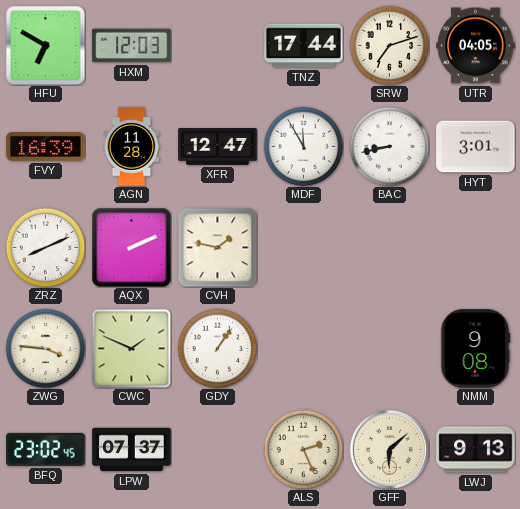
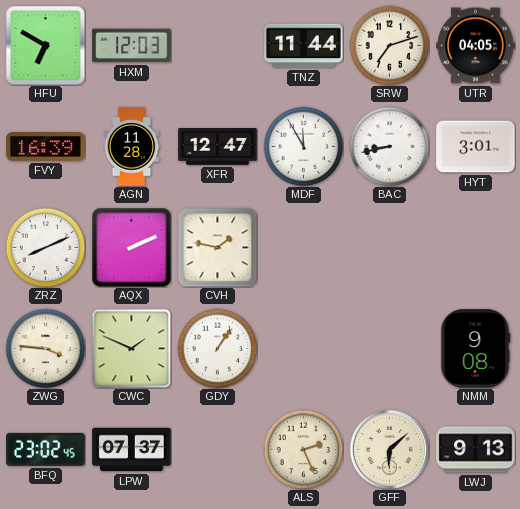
TNZ: 17:44 -> 11:44
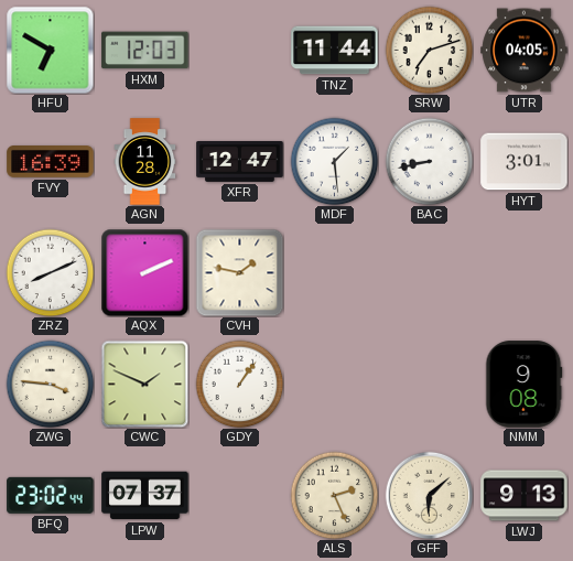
MDF: 11:55 -> 1:29
BFQ: 23:02:45 -> 23:02:44
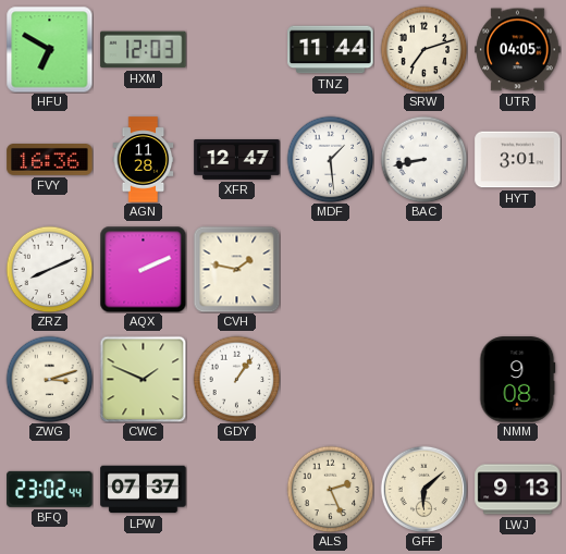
FVY: 16:39 -> 16:36
ZWG: 3:46 -> 3:12
